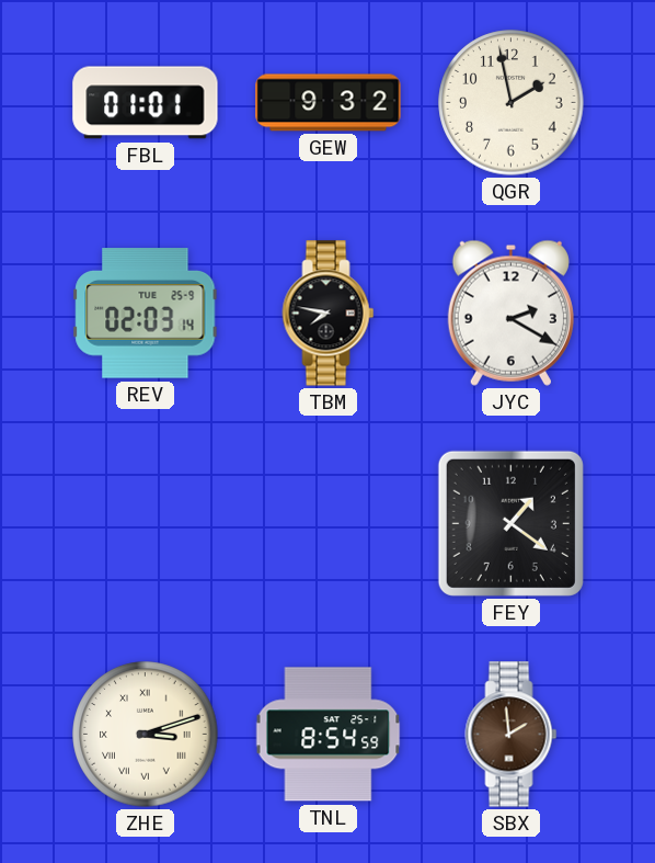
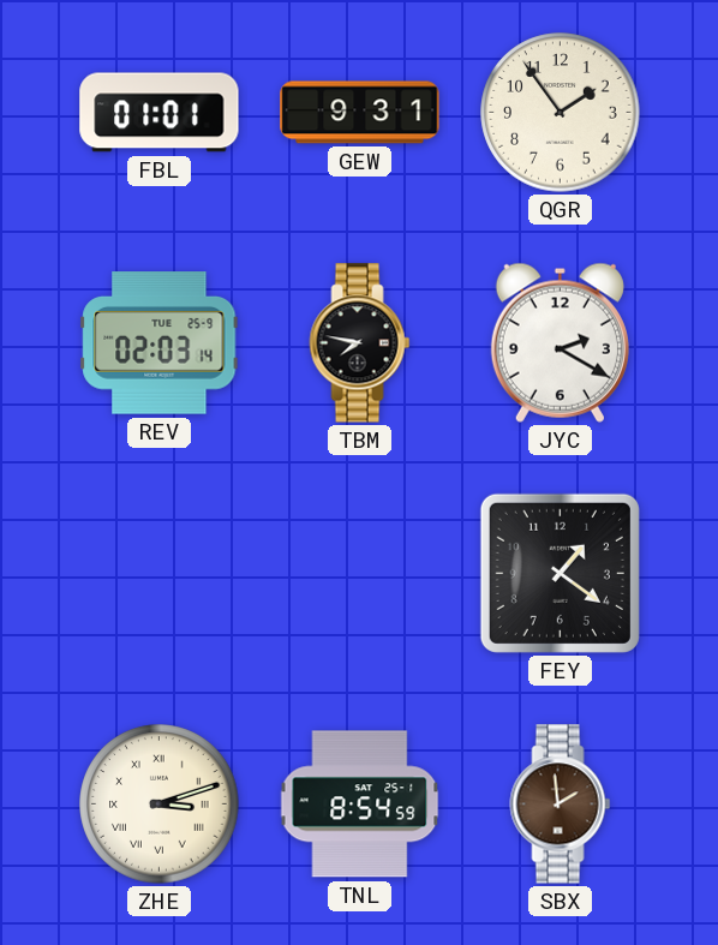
GEW: 9:32 -> 9:31
QGR: 1:58 -> 1:54
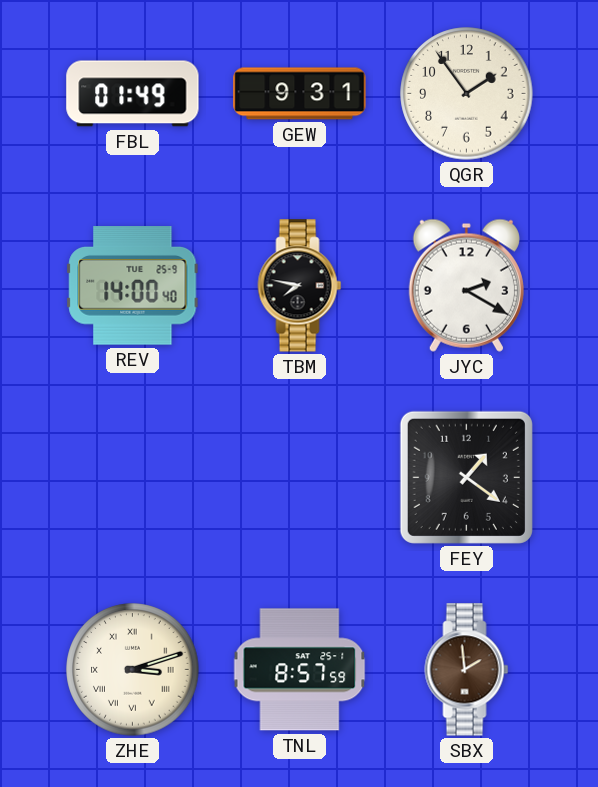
FBL: 01:01 -> 01:49
REV: 02:03 -> 14:00
TNL: 8:54 -> 8:57
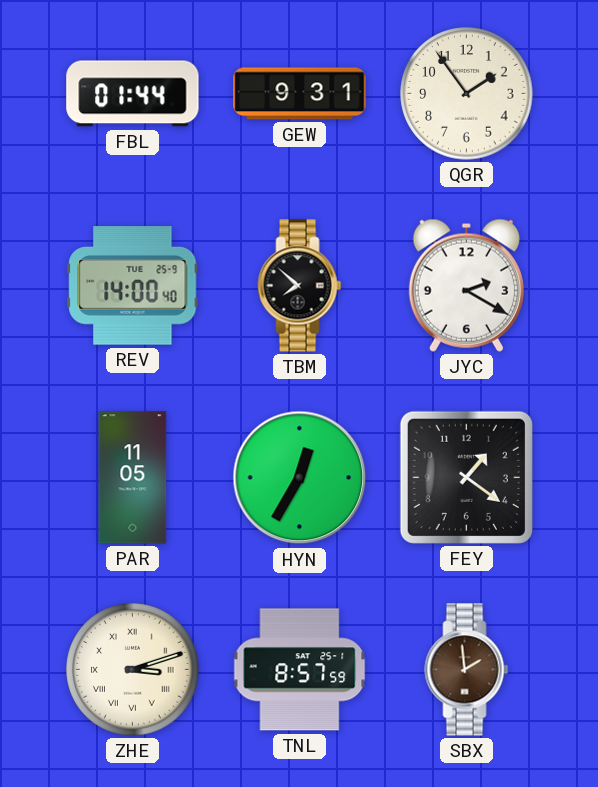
FBL: 01:49 -> 01:44
TBM: 7:47 -> 7:52
PAR: none -> 11:05
HYN: none -> 12:35
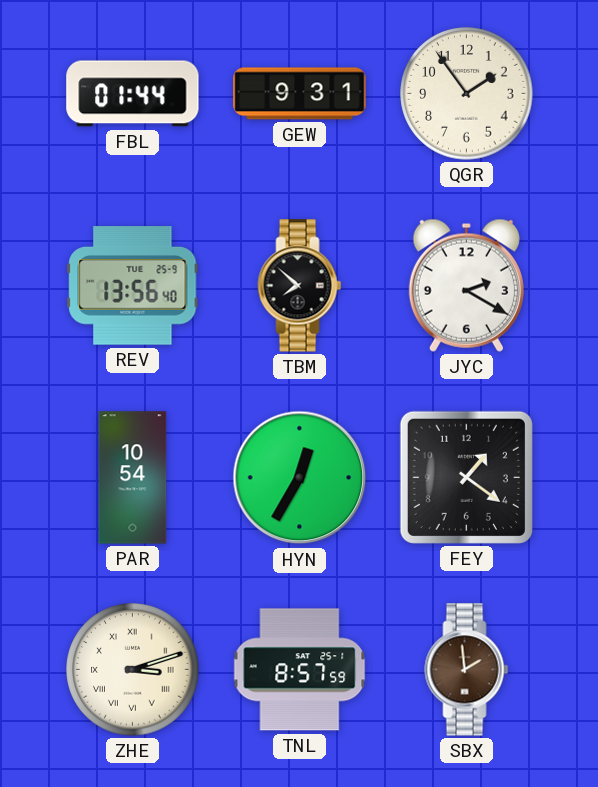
REV: 14:00 -> 13:56
PAR: 11:05 -> 10:54
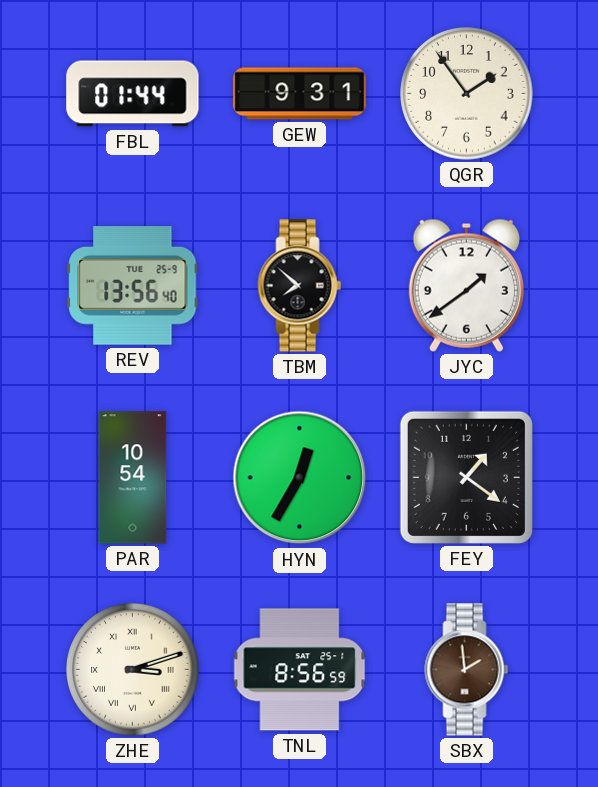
JYC: 2:20 -> 1:39
TNL: 8:57 -> 8:56
